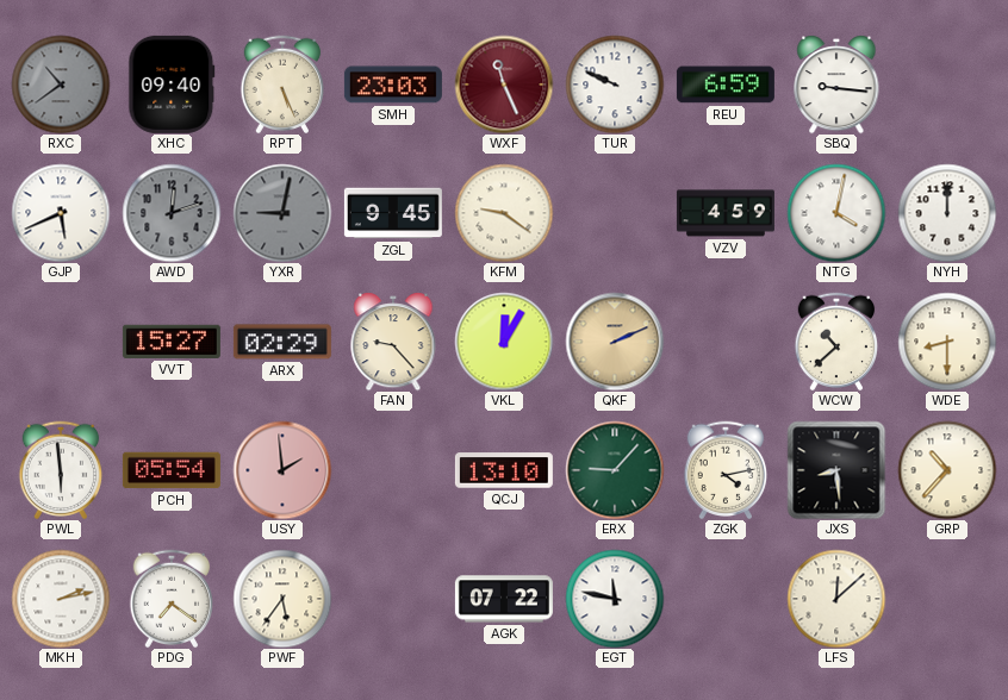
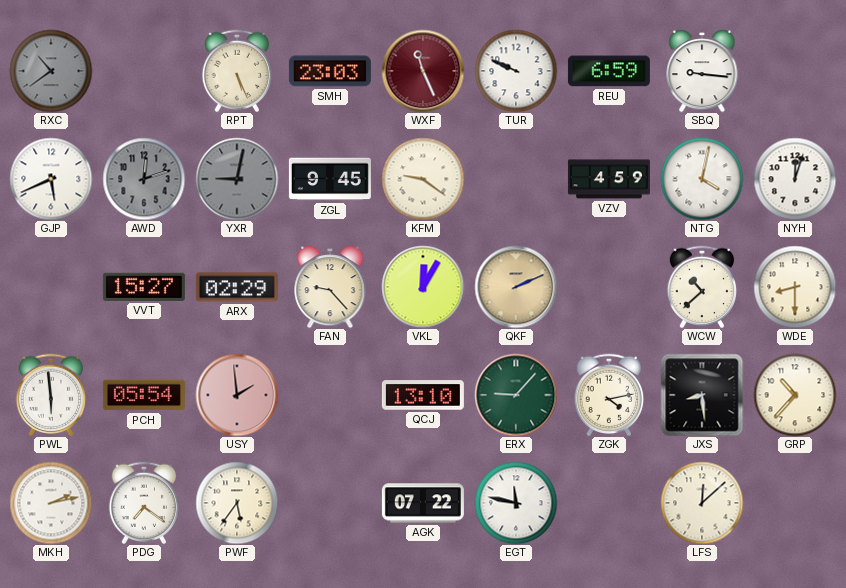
XHC: 09:40 -> none
NYH: 12:00 -> 12:03
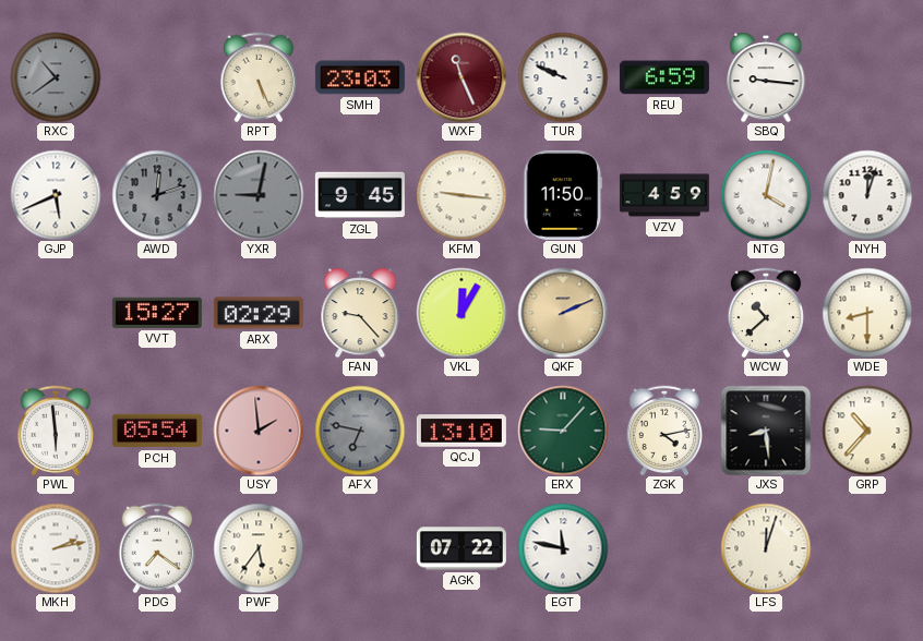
KFM: 9:21 -> 9:16
GUN: none -> 11:50
AFX: none -> 6:47
LFS: 12:08 -> 12:03
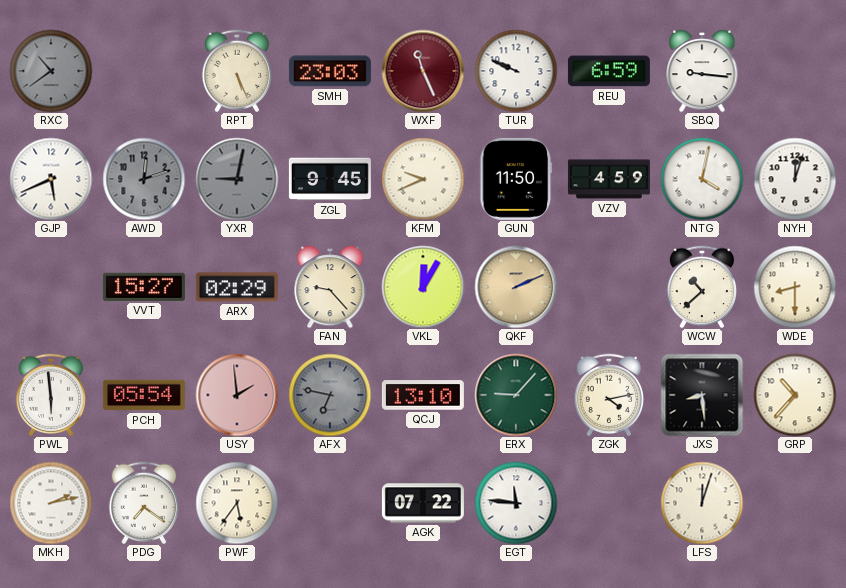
KFM: 9:16 -> 9:41
EGT: 11:47 -> 11:46
